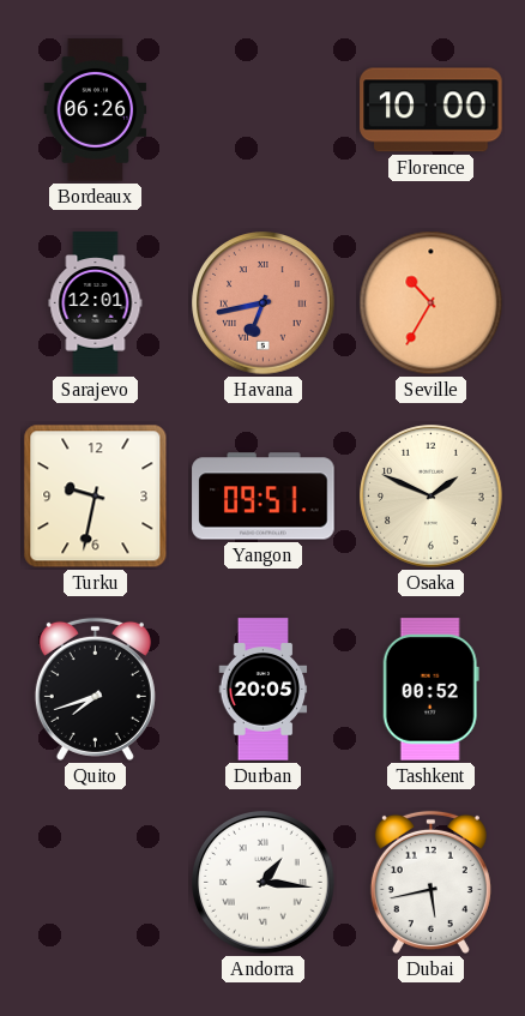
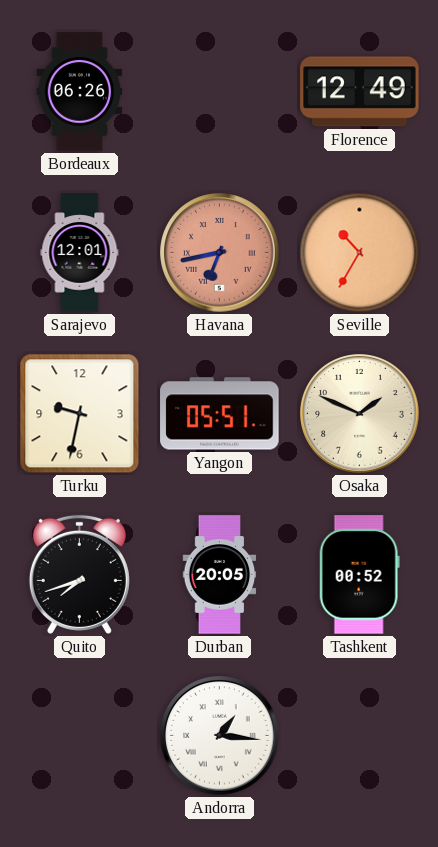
Florence: 10:00 -> 12:49
Yangon: 09:51 -> 05:51
Dubai: 5:43 -> none
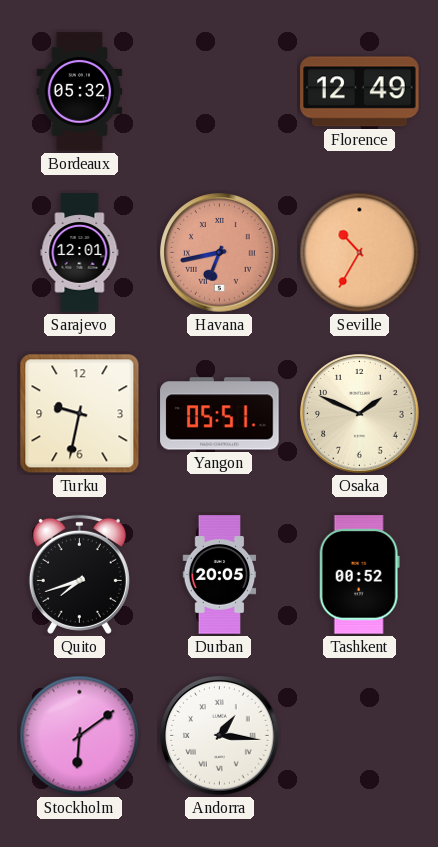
Bordeaux: 06:26 -> 05:32
Stockholm: none -> 6:09
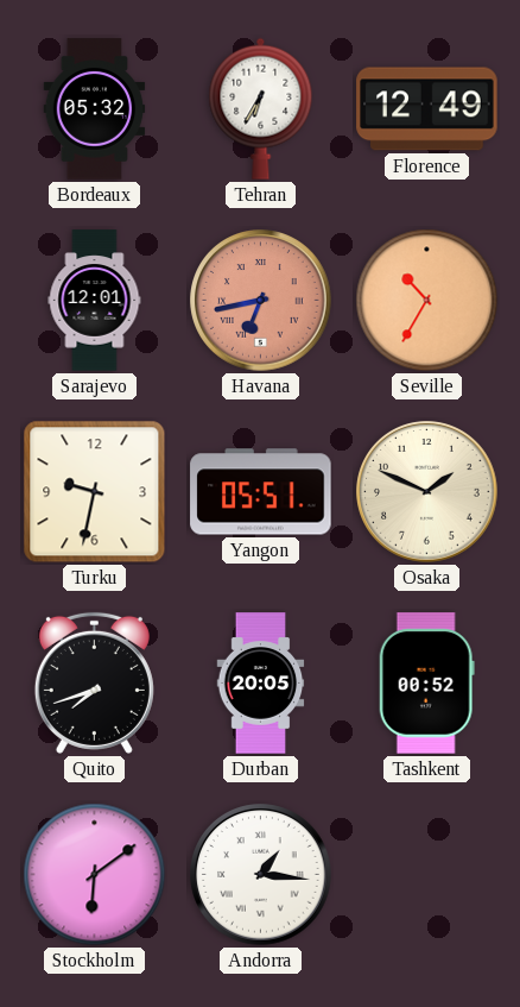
Tehran: none -> 6:35
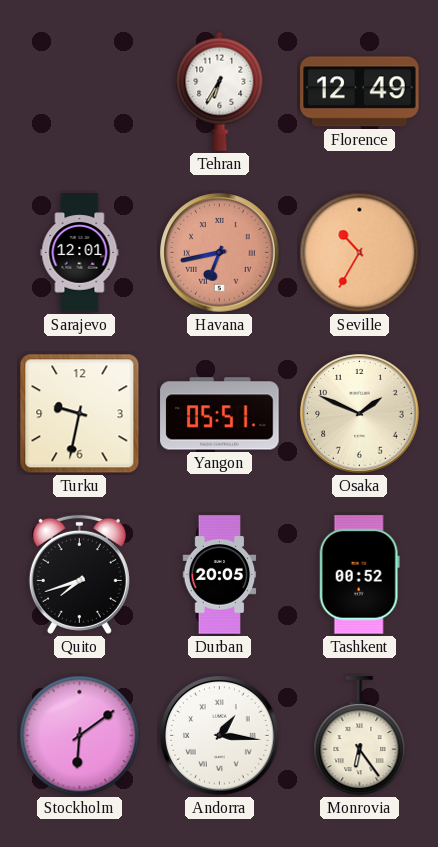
Bordeaux: 05:32 -> none
Monrovia: none -> 6:24
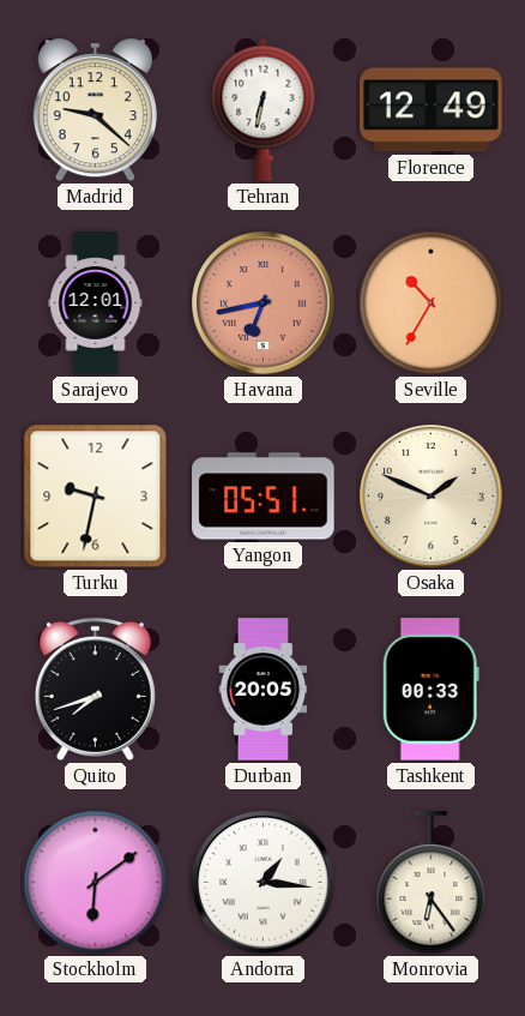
Madrid: none -> 9:22
Tehran: 6:35 -> 6:32
Tashkent: 00:52 -> 00:33
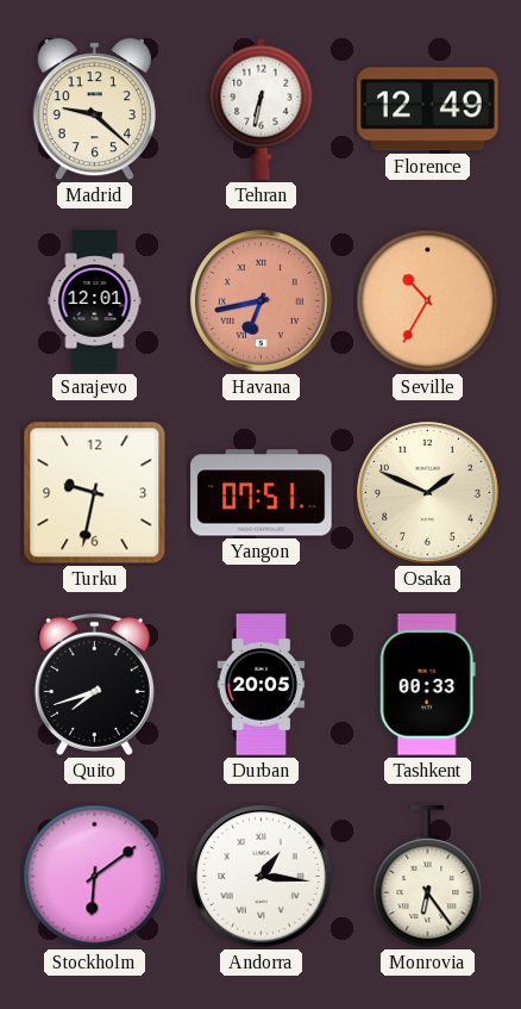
Yangon: 05:51 -> 07:51
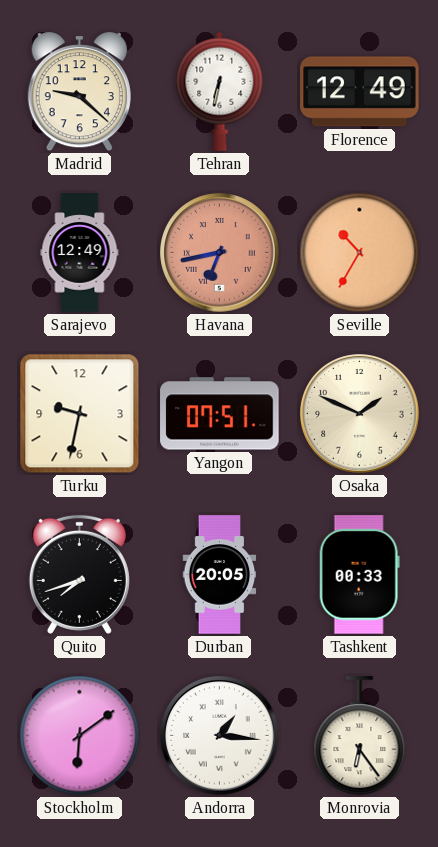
Sarajevo: 12:01 -> 12:49
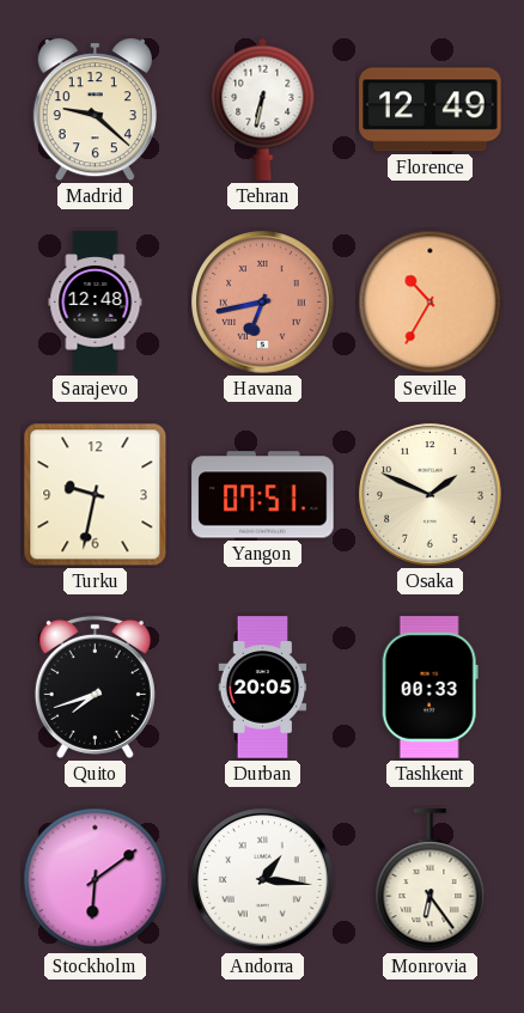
Sarajevo: 12:49 -> 12:48
